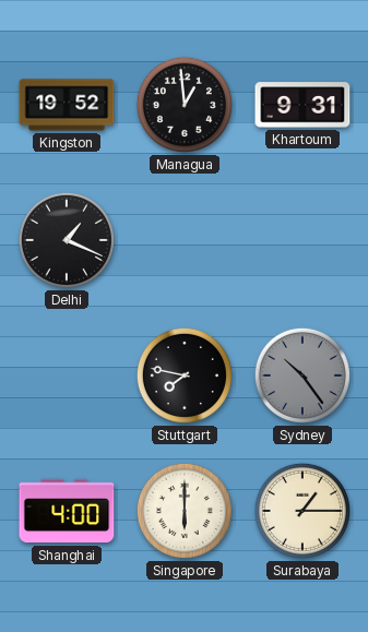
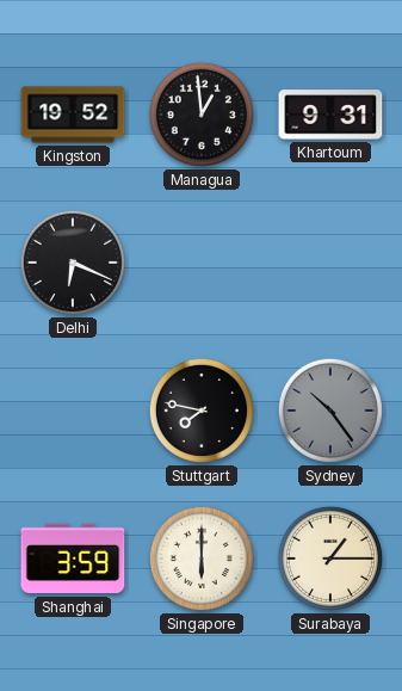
Delhi: 1:19 -> 6:19
Shanghai: 4:00 -> 3:59
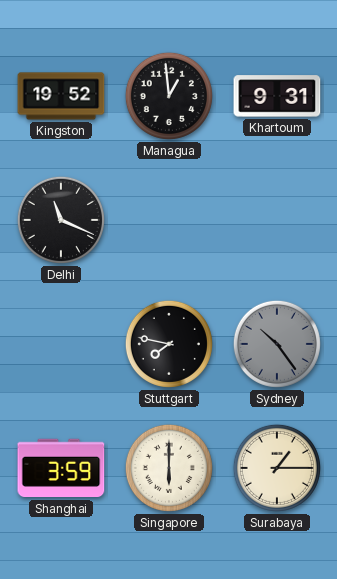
Delhi: 6:19 -> 11:19
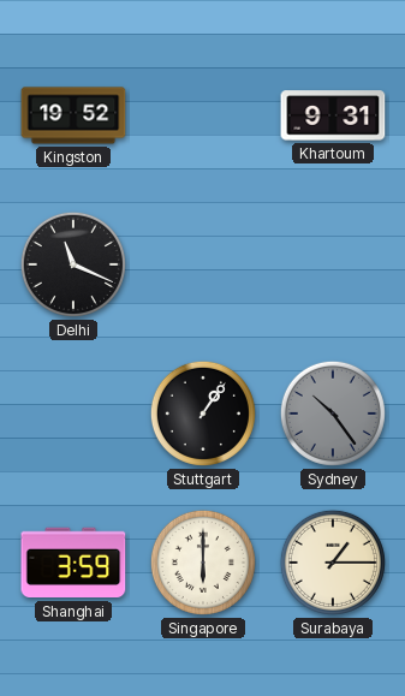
Managua: 12:59 -> none
Stuttgart: 7:47 -> 1:06
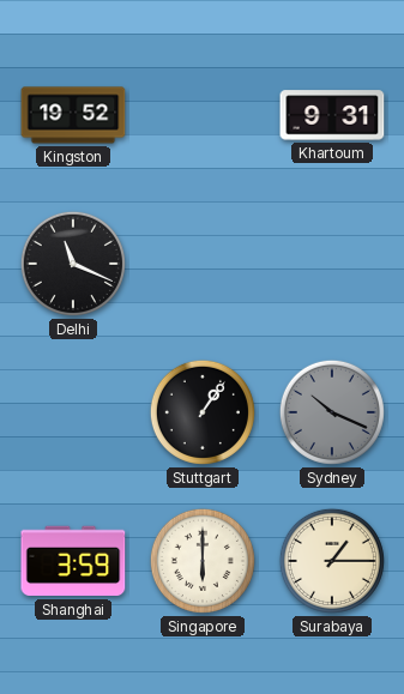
Sydney: 10:24 -> 10:19
